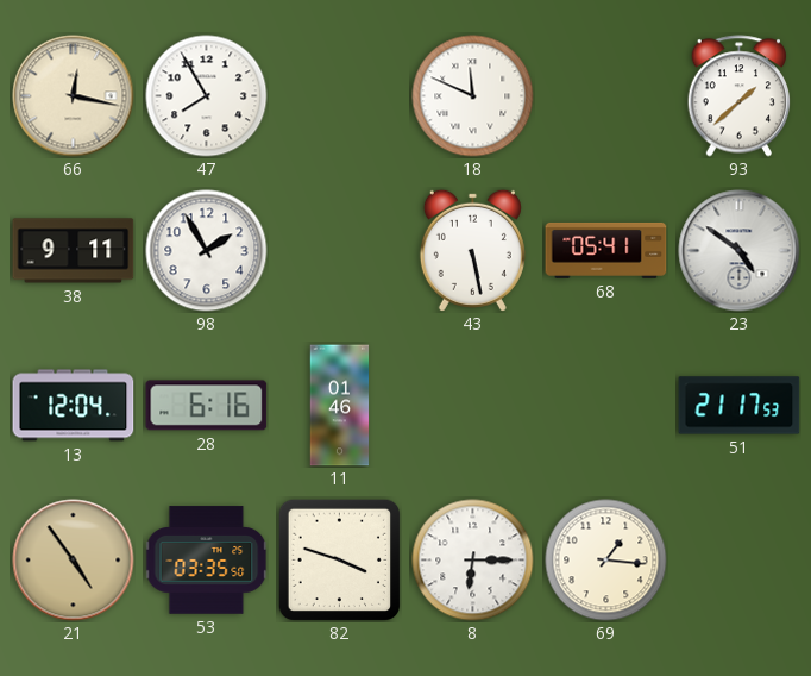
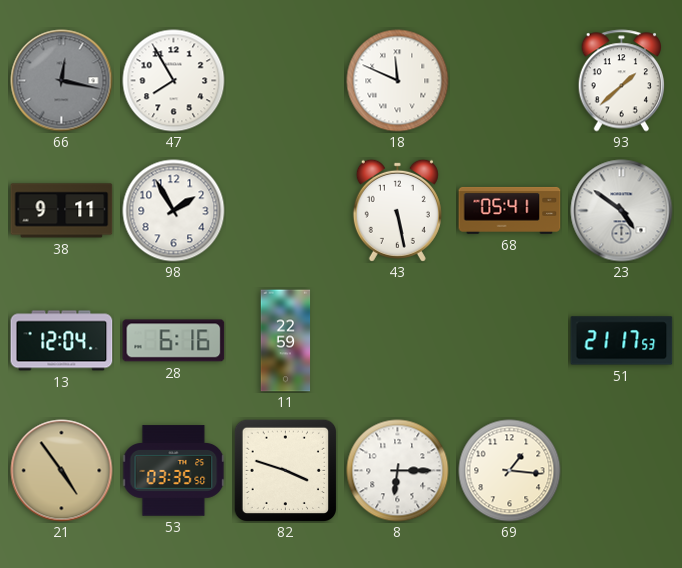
66 dial: cream -> grey
11: 01:46 -> 22:59
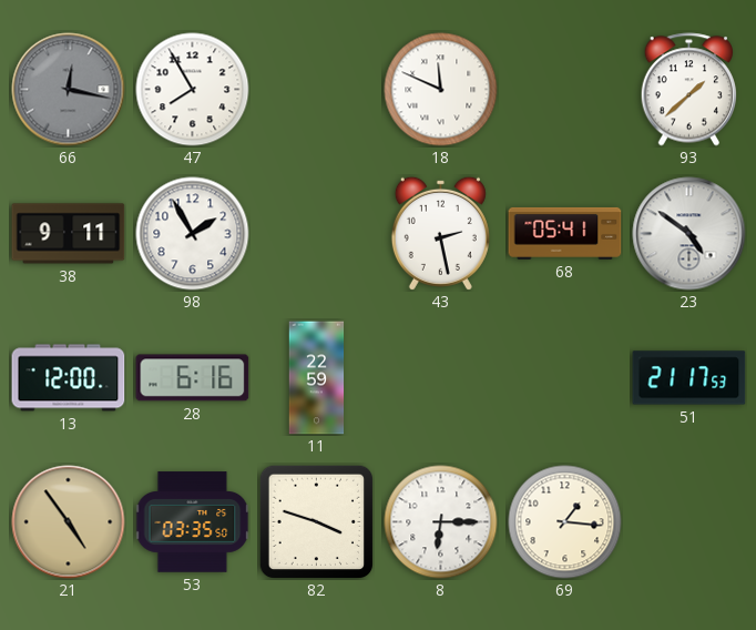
43: 5:28 -> 2:28
13: 12:04 -> 12:00
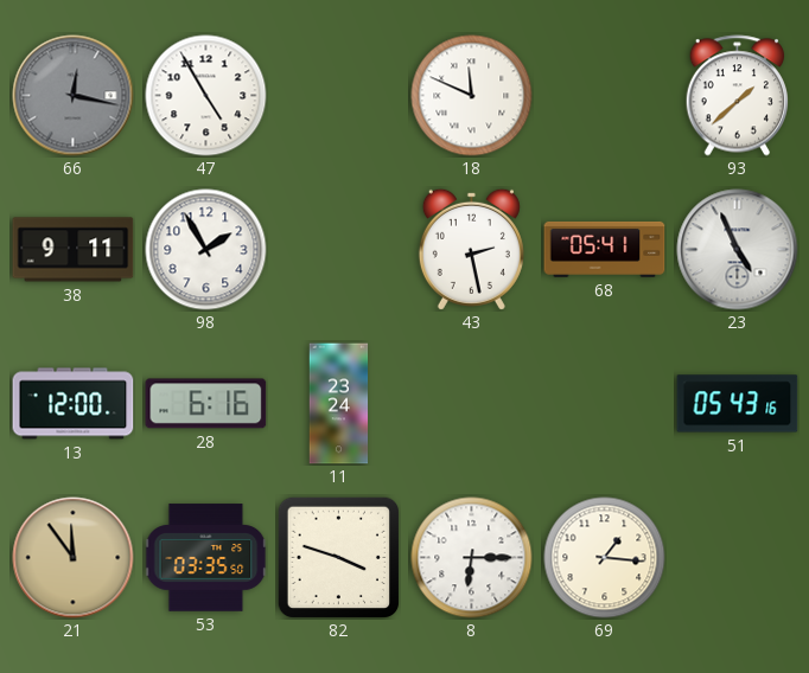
47: 7:55 -> 4:55
23: 4:51 -> 4:56
11: 22:59 -> 23:24
51: 21:17 -> 05:43
21: 4:54 -> 11:54
